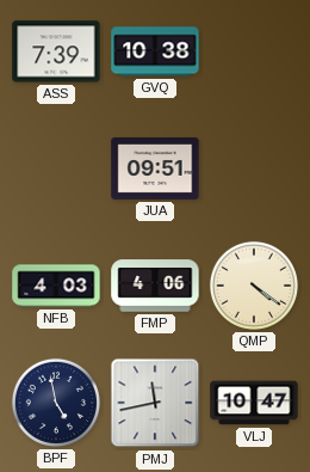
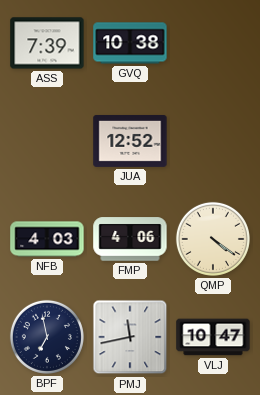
JUA: 09:51 -> 12:52
BPF: 4:58 -> 6:58
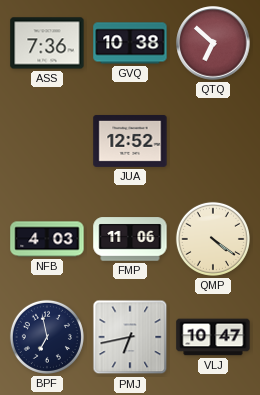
ASS: 7:39 -> 7:36
QTQ: none -> 6:52
FMP: 4:06 -> 11:06
PMJ: 11:43 -> 6:43
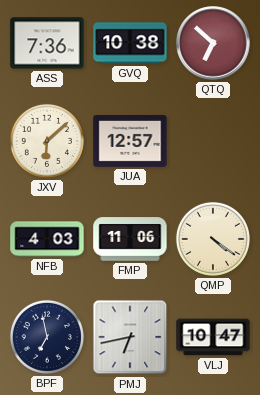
JXV: none -> 6:08
JUA: 12:52 -> 12:57
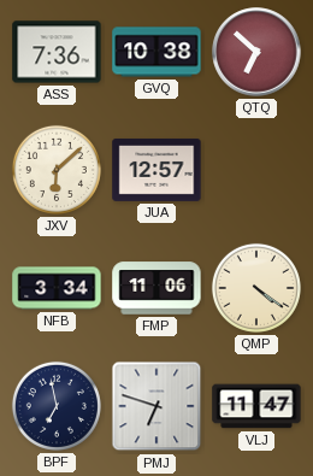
NFB: 4:03 -> 3:34
PMJ: 6:43 -> 6:48
VLJ: 10:47 -> 11:47
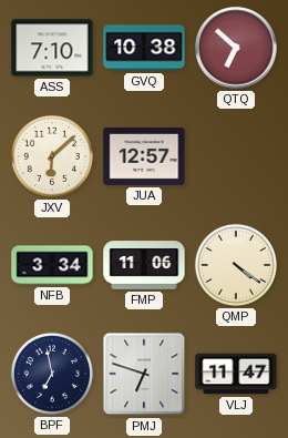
ASS: 7:36 -> 7:10
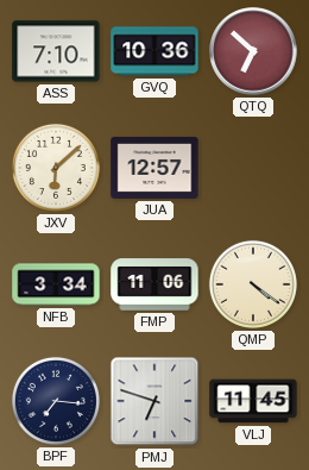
GVQ: 10:38 -> 10:36
BPF: 6:58 -> 7:16
VLJ: 11:47 -> 11:45
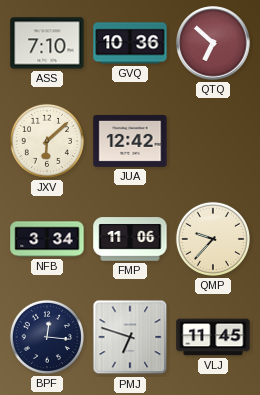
JUA: 12:57 -> 12:42
QMP: 4:21 -> 9:37
BPF: 7:16 -> 12:16
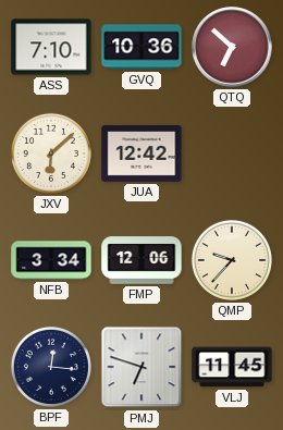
FMP: 11:06 -> 12:06
